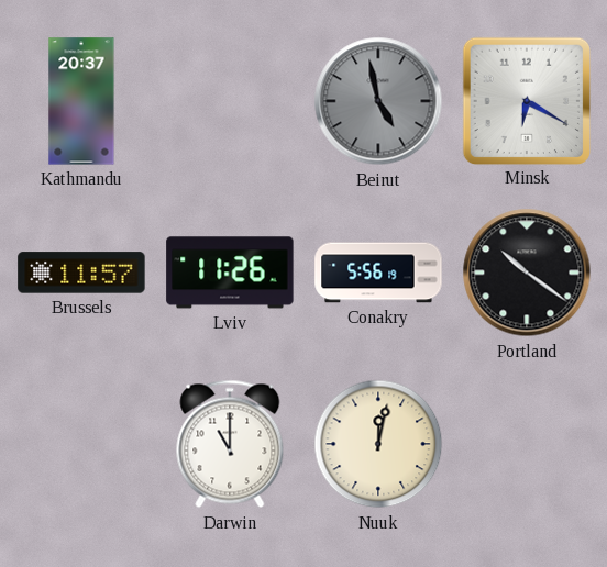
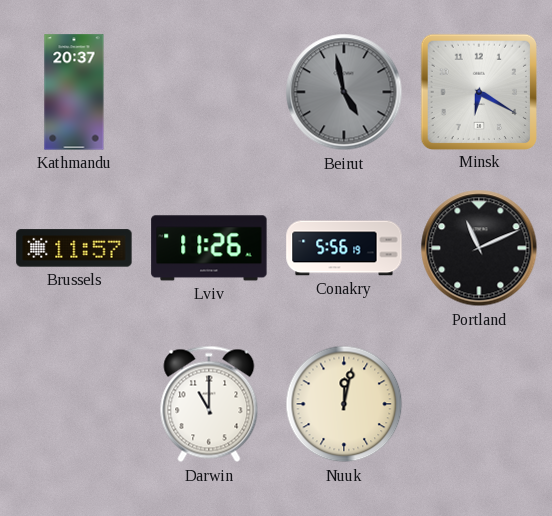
Portland: 10:21 -> 11:11
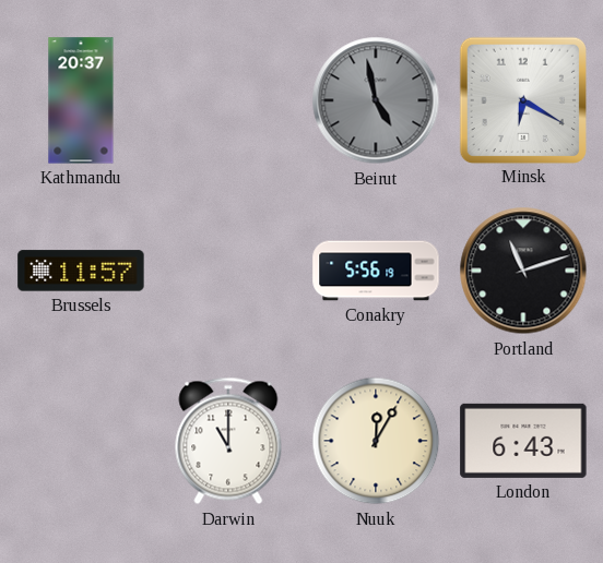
Lviv: 11:26 -> none
Portland: 11:11 -> 11:12
Nuuk: 12:02 -> 12:05
London: none -> 6:43
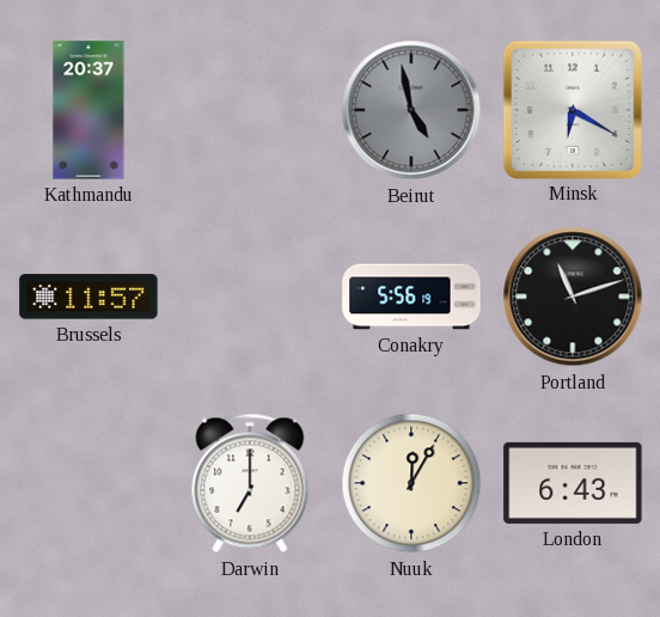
Darwin: 11:00 -> 7:00
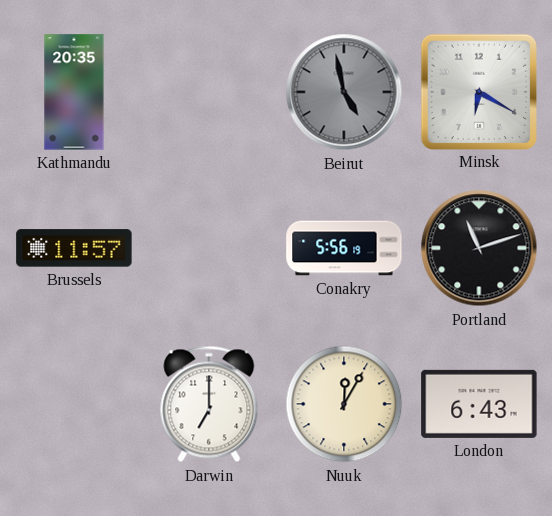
Kathmandu: 20:37 -> 20:35
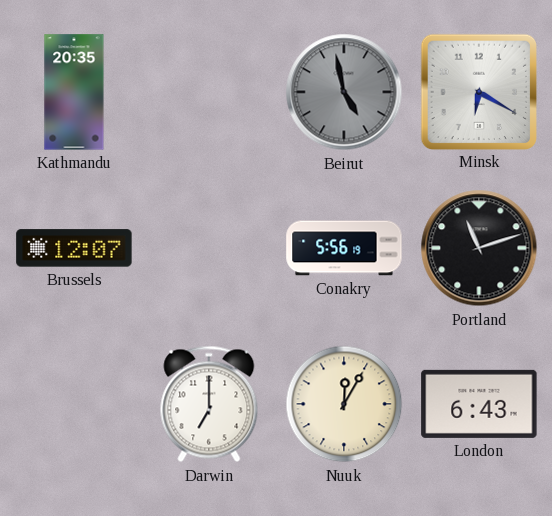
Brussels: 11:57 -> 12:07
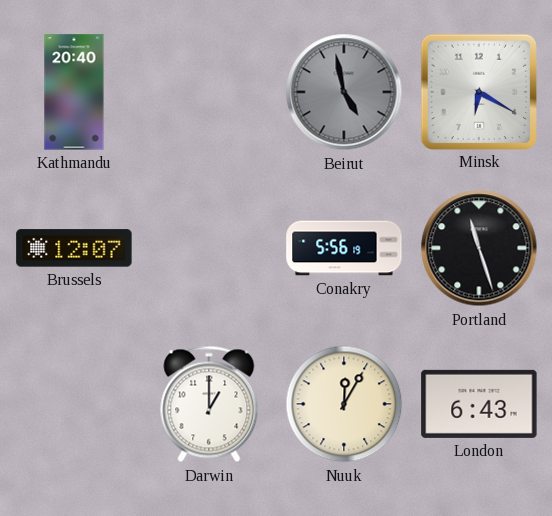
Kathmandu: 20:35 -> 20:40
Portland: 11:12 -> 11:27
Darwin: 7:00 -> 1:00
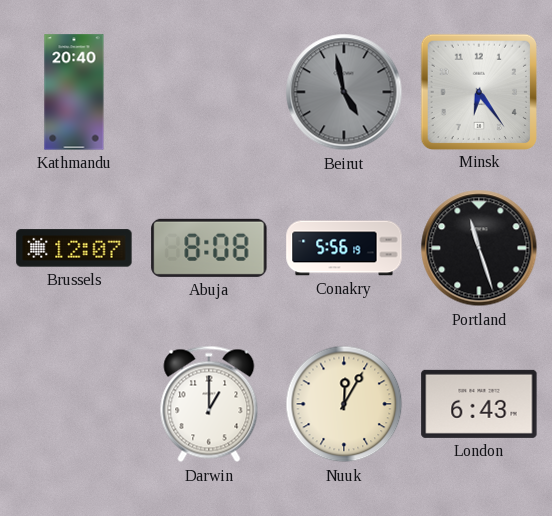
Minsk: 6:20 -> 6:24
Abuja: none -> 8:08
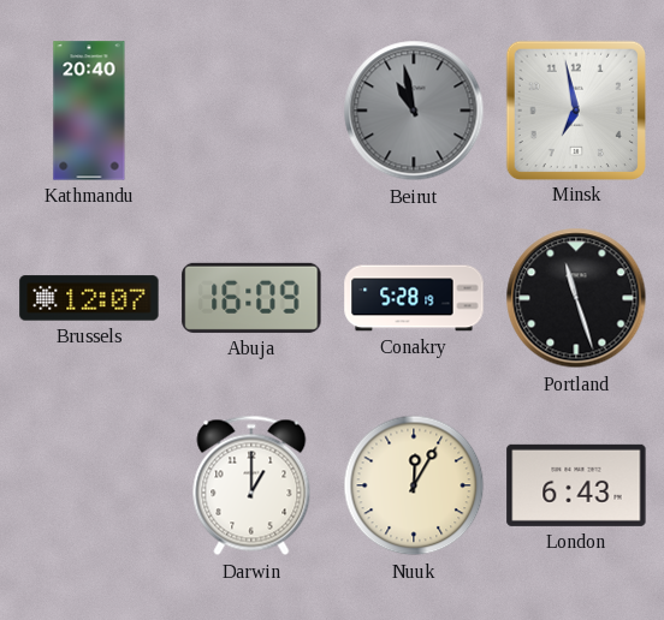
Beirut: 4:58 -> 10:58
Minsk: 6:24 -> 6:58
Abuja: 8:08 -> 16:09
Conakry: 5:56 -> 5:28
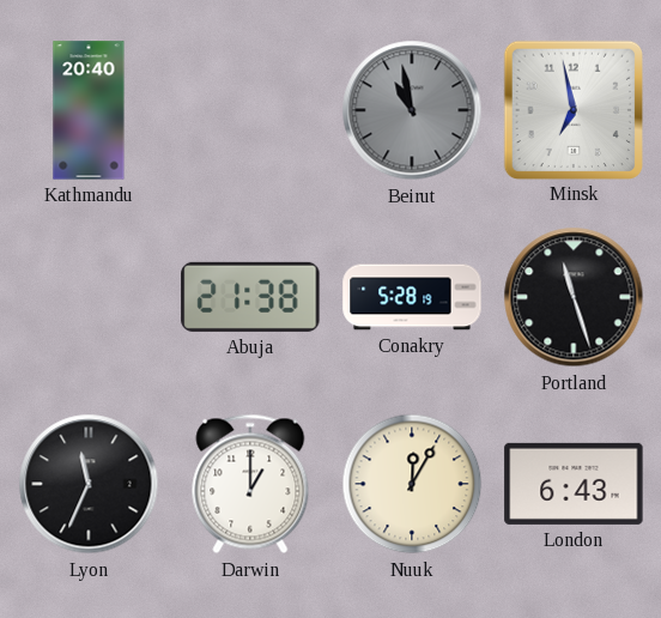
Brussels: 12:07 -> none
Abuja: 16:09 -> 21:38
Lyon: none -> 11:34
